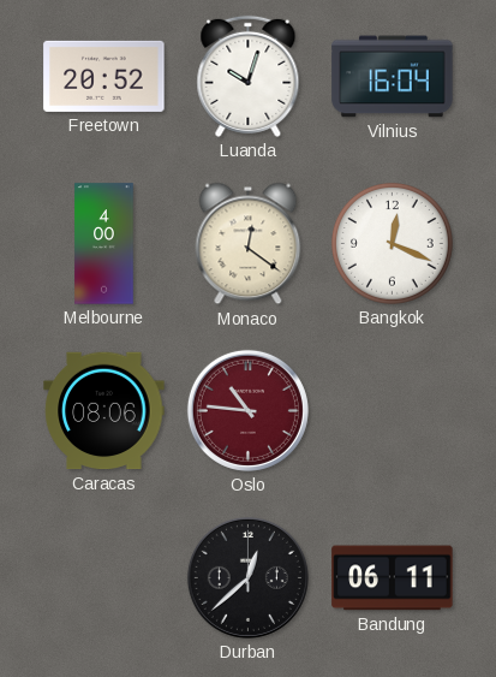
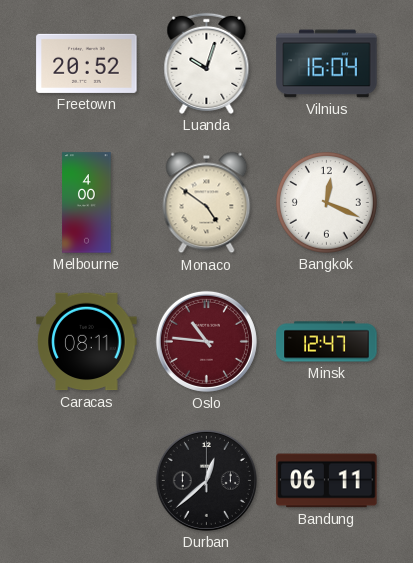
Monaco: 12:21 -> 4:51
Caracas: 08:06 -> 08:11
Minsk: none -> 12:47
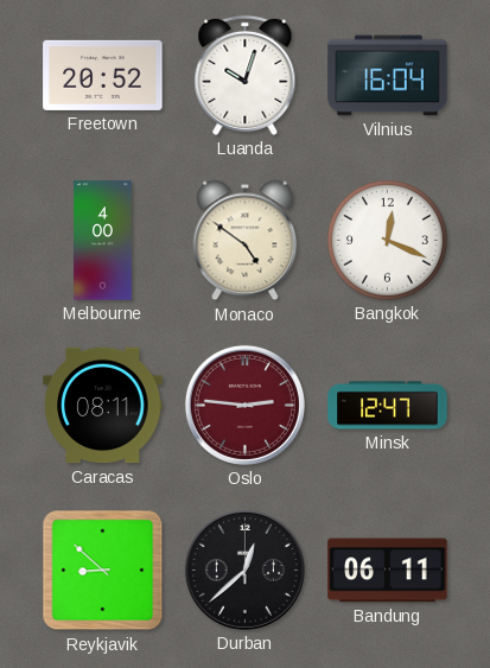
Oslo: 10:46 -> 2:46
Reykjavik: none -> 8:52
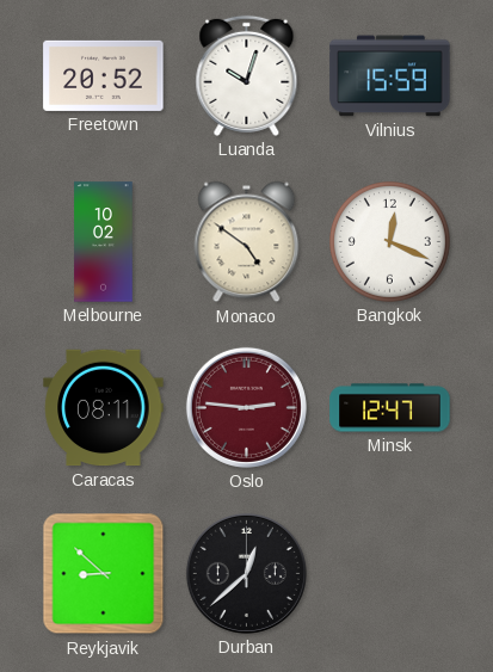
Vilnius: 16:04 -> 15:59
Melbourne: 4:00 -> 10:02
Bandung: 06:11 -> none
